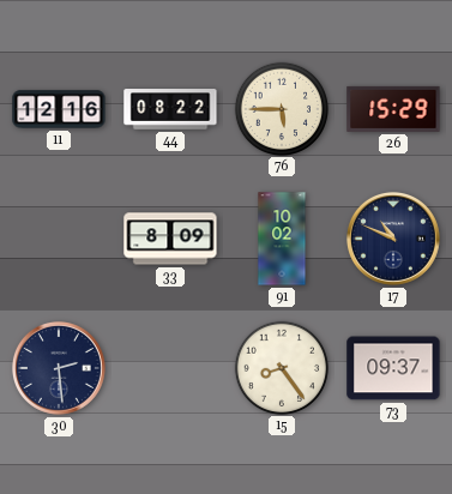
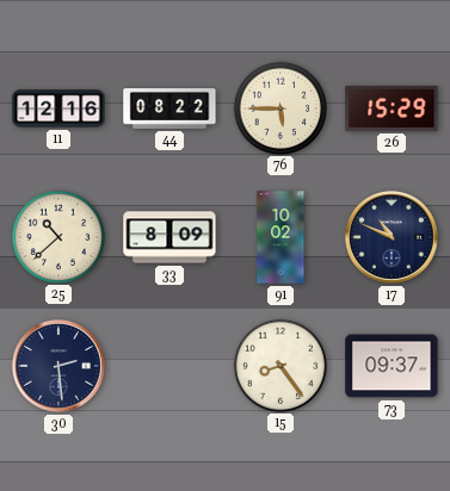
25: none -> 10:38
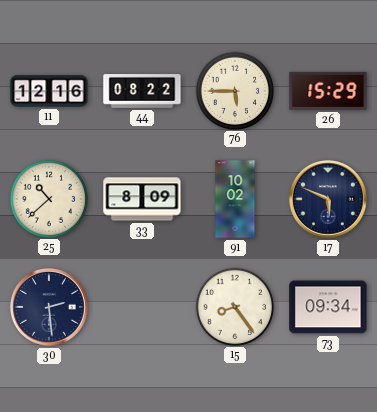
17: 10:49 -> 5:49
73: 09:37 -> 09:34
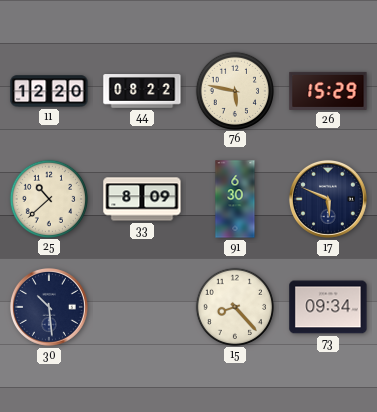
11: 12:16 -> 12:20
76: 5:45 -> 5:47
91: 10:02 -> 6:30
30: 2:29 -> 10:29
15: 8:24 -> 8:23
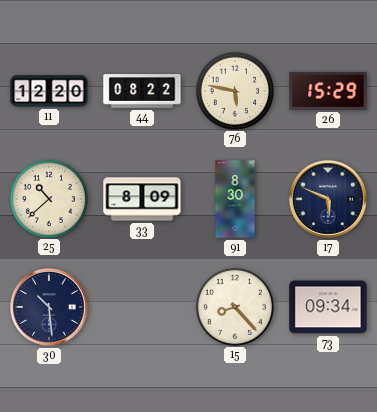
91: 6:30 -> 8:30
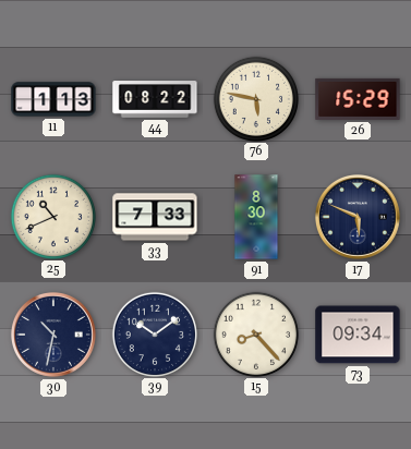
11: 12:20 -> 1:13
25: 10:38 -> 10:41
33: 8:09 -> 7:33
30: 10:29 -> 10:32
39: none -> 10:09
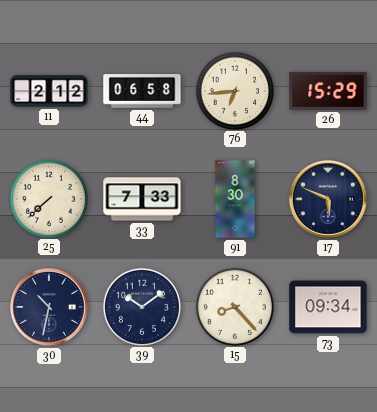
11: 1:13 -> 2:12
44: 08:22 -> 06:58
76: 5:47 -> 6:44
25: 10:41 -> 7:38
